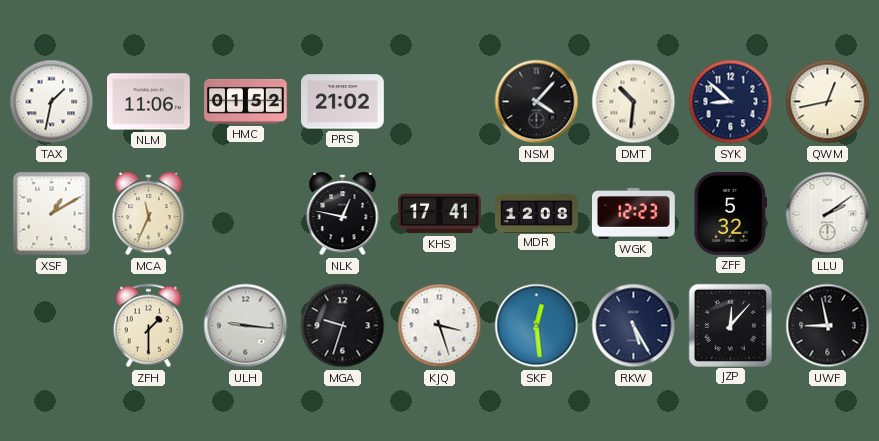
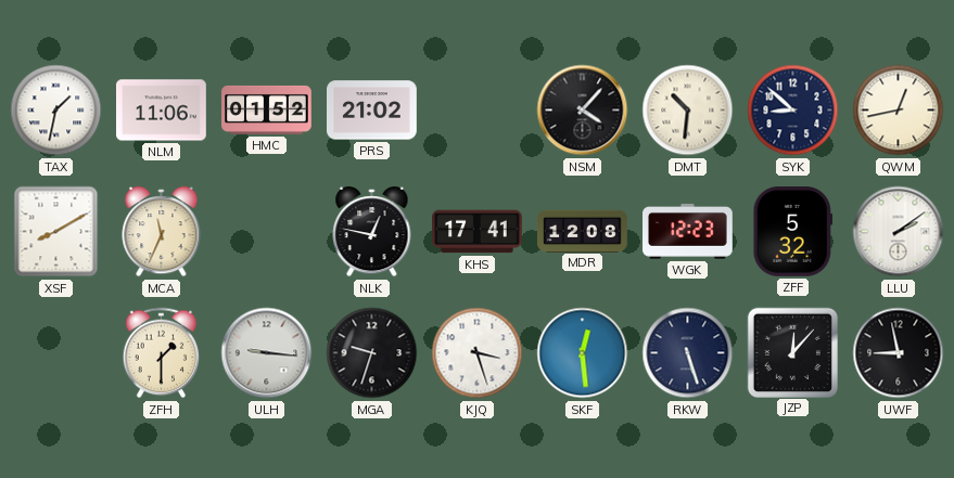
XSF: 1:10 -> 8:10
RKW: 5:25 -> 5:27
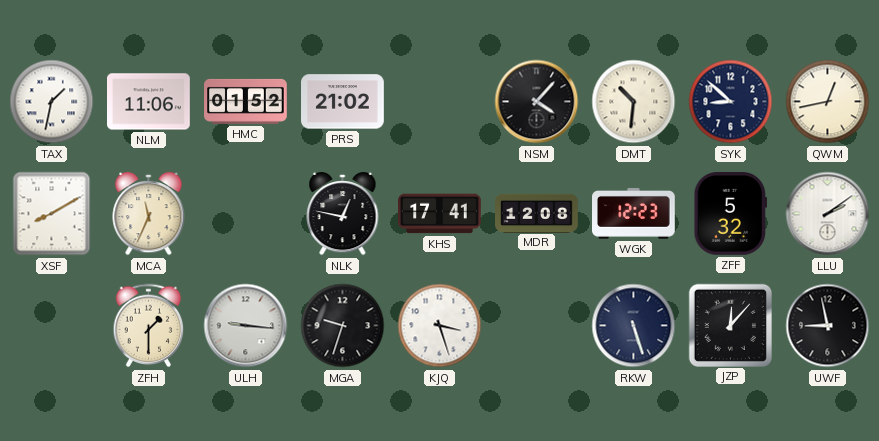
SKF: 12:29 -> none
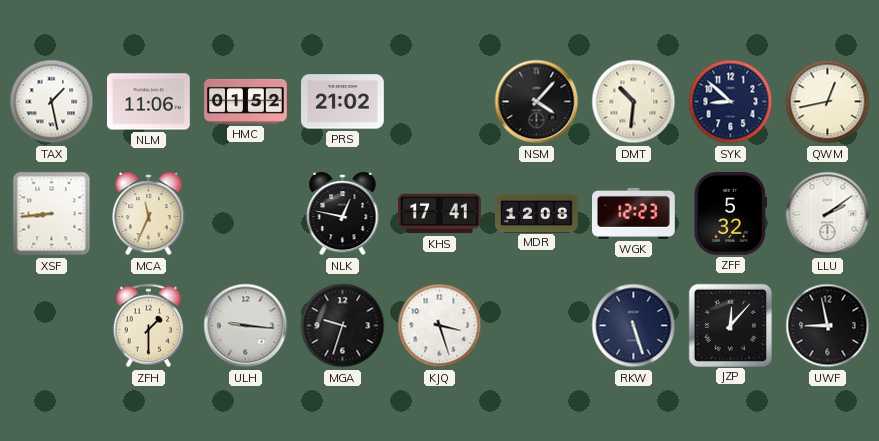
TAX: 1:32 -> 1:28
XSF: 8:10 -> 8:44
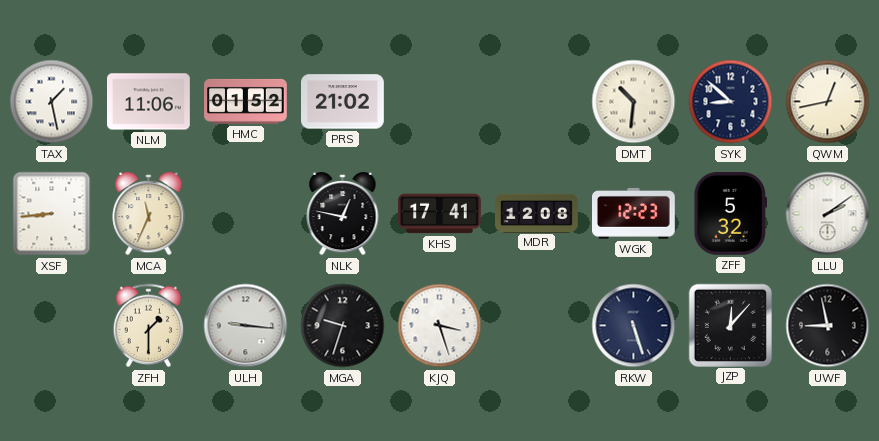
NSM: 4:07 -> none
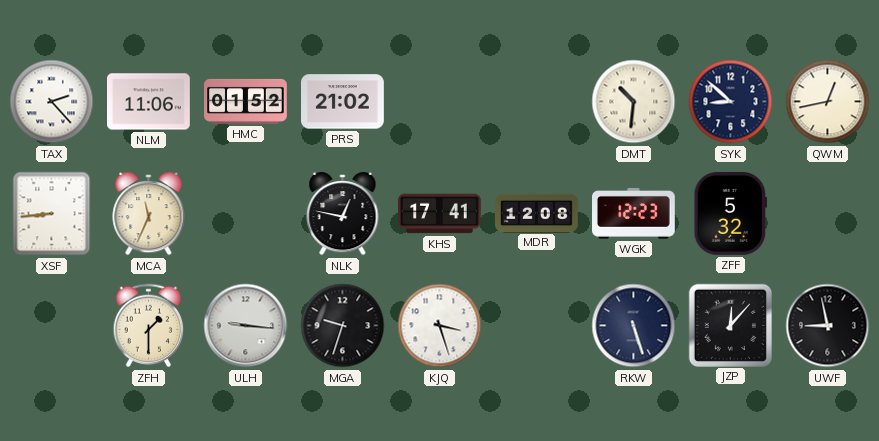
TAX: 1:28 -> 2:23
LLU: 2:09 -> none
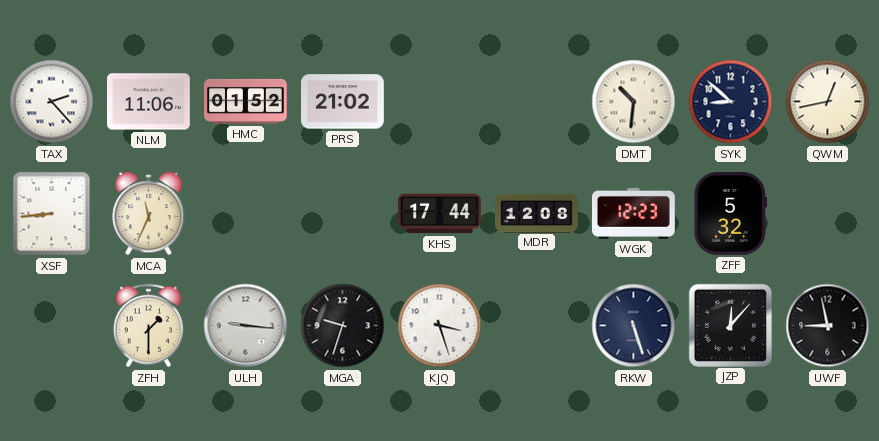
NLK: 12:47 -> none
KHS: 17:41 -> 17:44
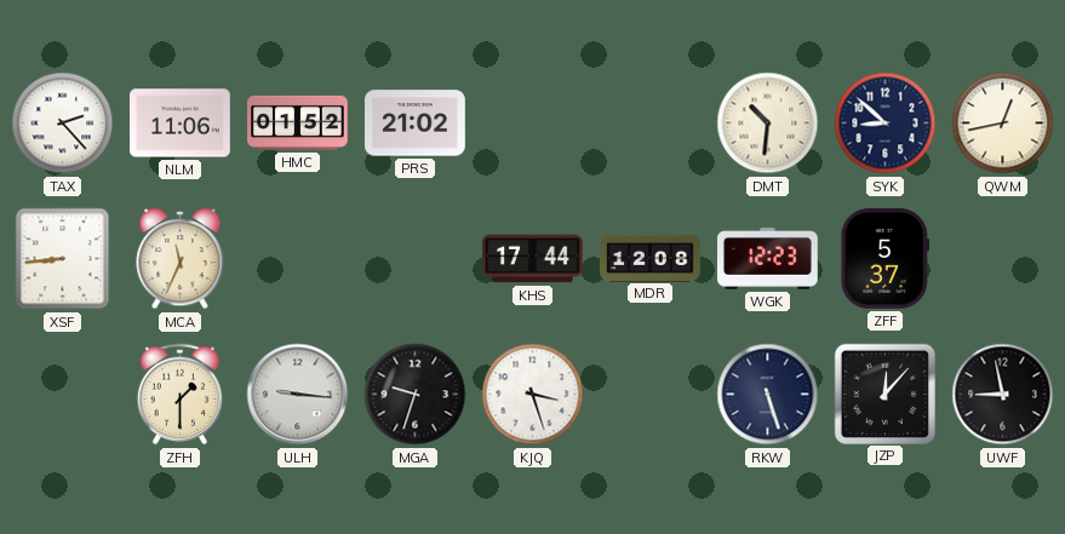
ZFF: 5:32 -> 5:37
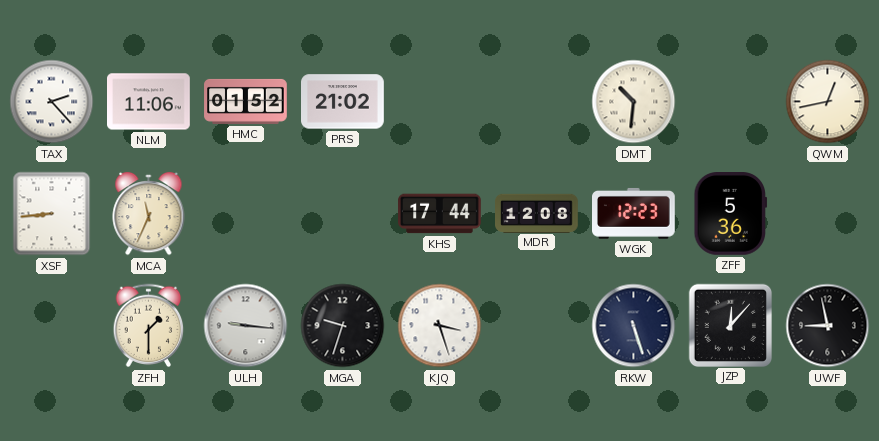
SYK: 8:52 -> none
ZFF: 5:37 -> 5:36
